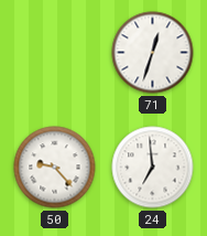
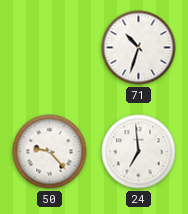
71: 12:33 -> 10:33
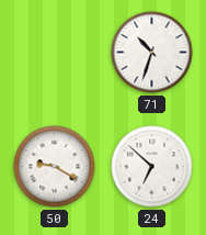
50: 9:23 -> 9:20
24: 6:59 -> 6:52
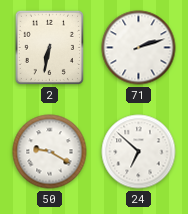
2: none -> 6:32
71: 10:33 -> 2:12
